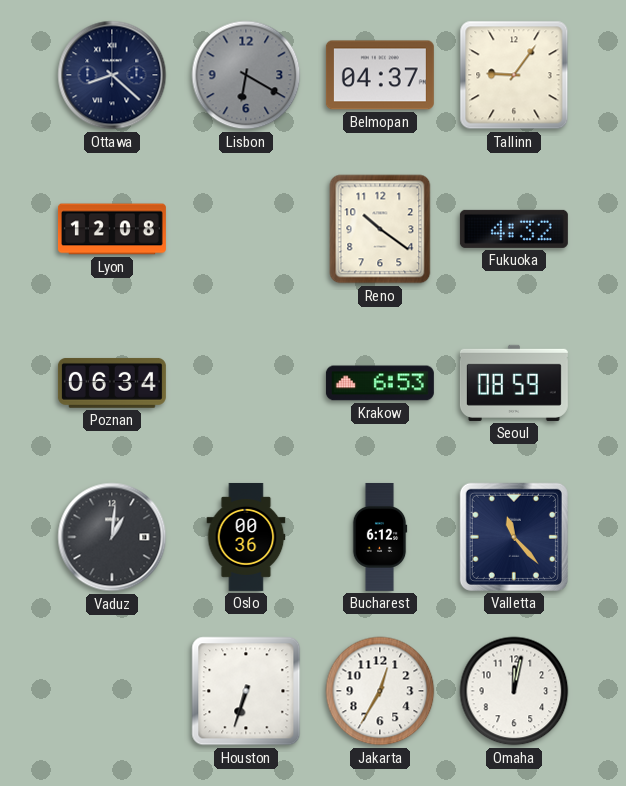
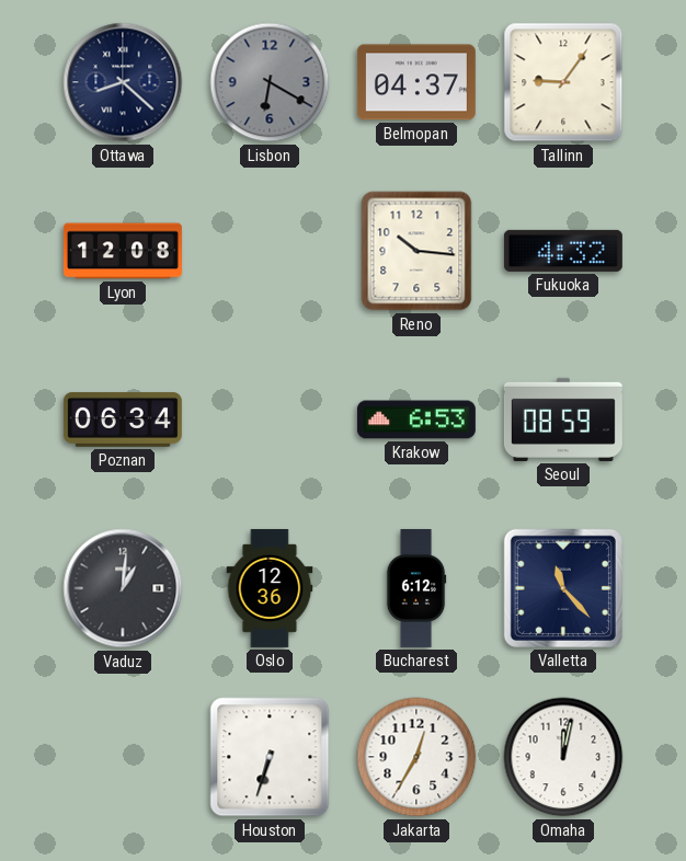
Reno: 10:21 -> 10:16
Oslo: 00:36 -> 12:36
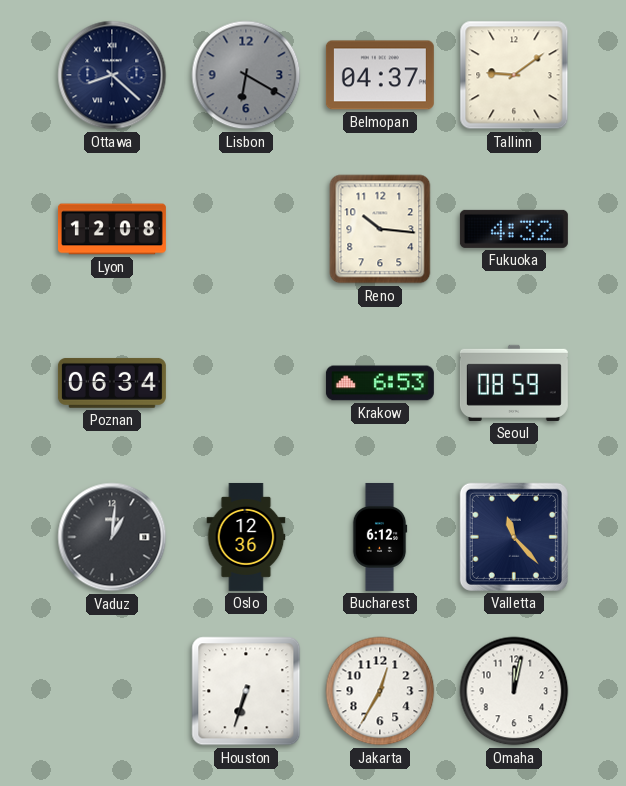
Tallinn: 9:06 -> 9:09
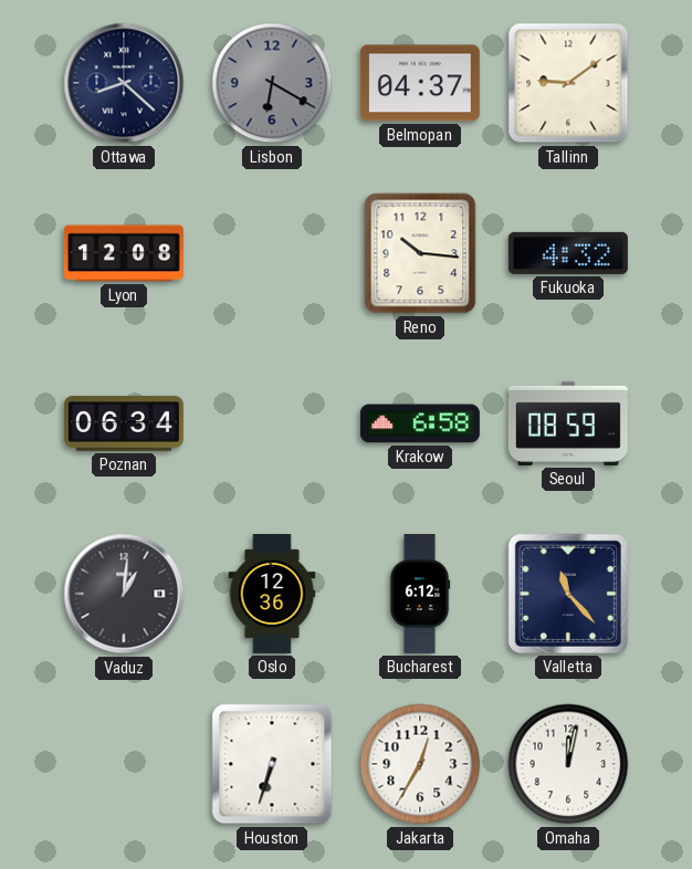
Krakow: 6:53 -> 6:58
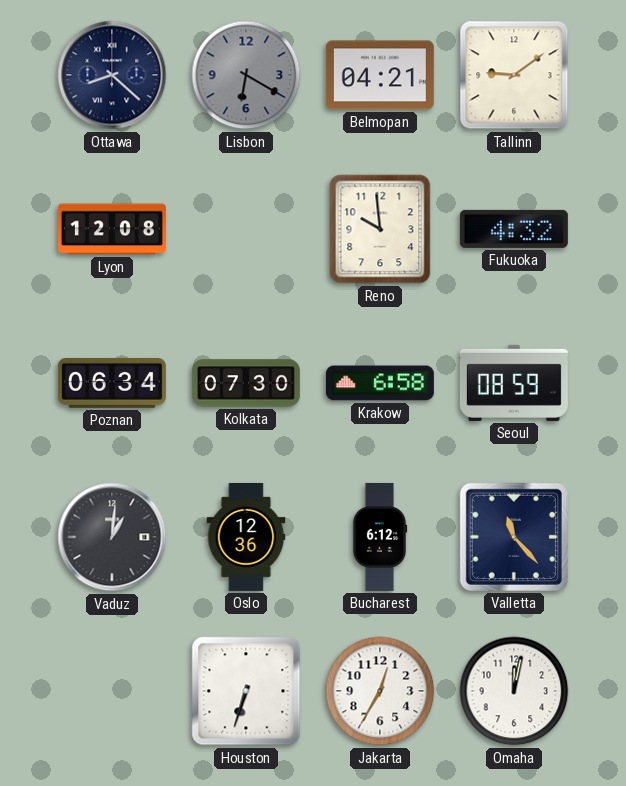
Belmopan: 04:37 -> 04:21
Reno: 10:16 -> 9:59
Kolkata: none -> 07:30
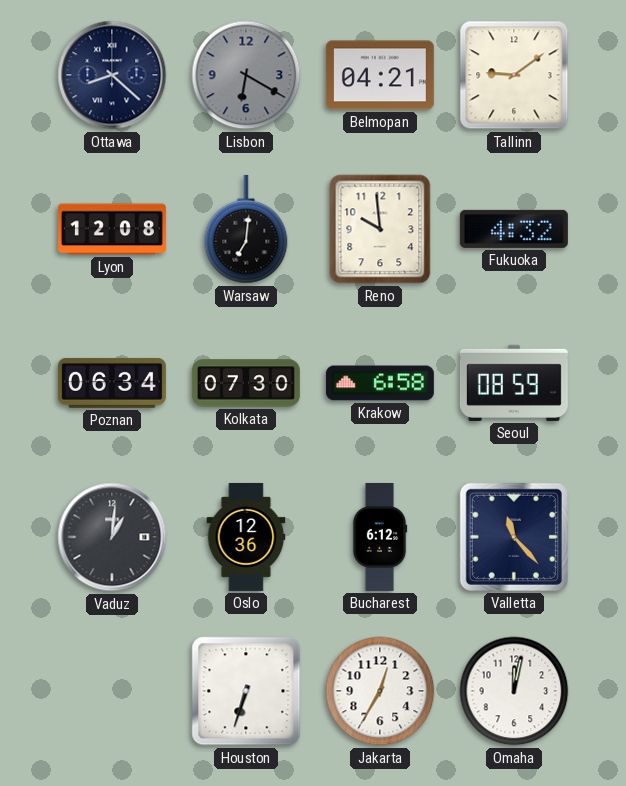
Warsaw: none -> 7:01
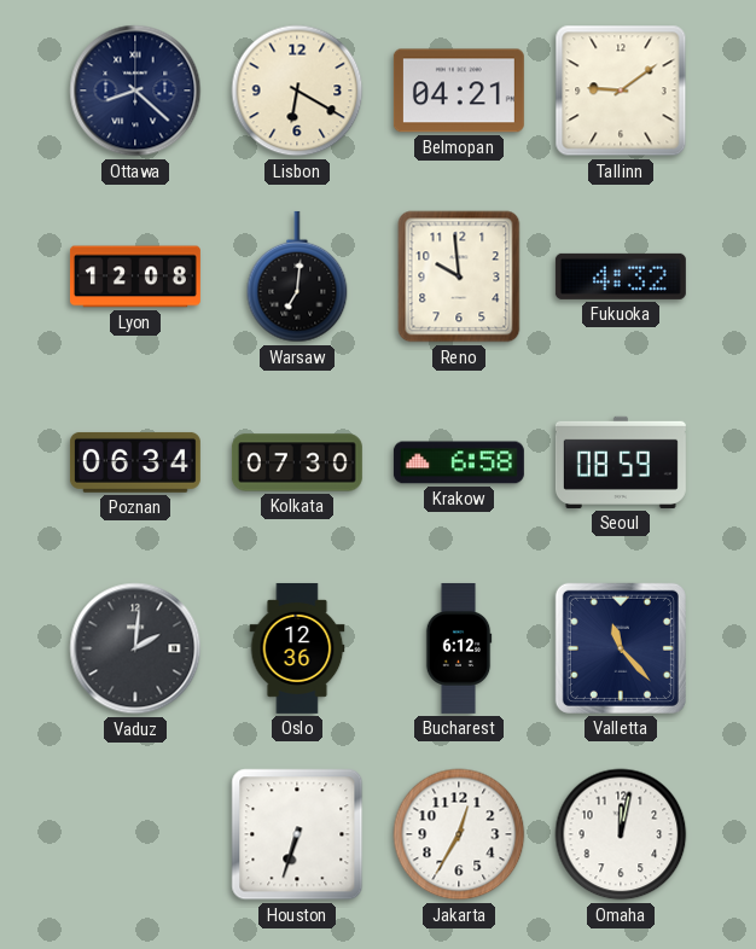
Lisbon dial: grey -> cream
Vaduz: 1:01 -> 2:01
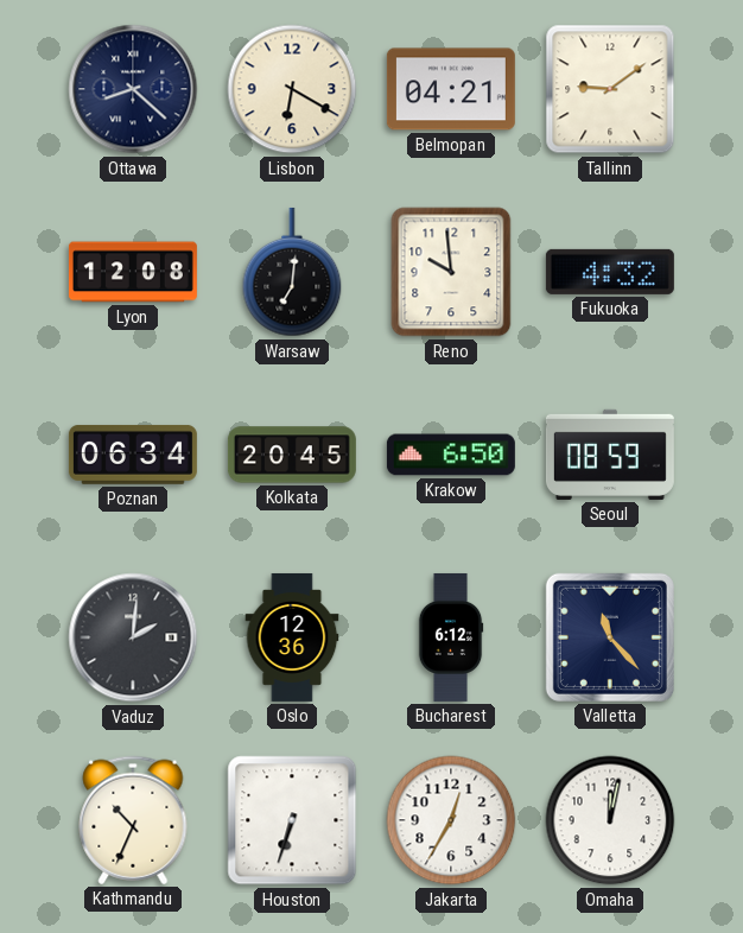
Kolkata: 07:30 -> 20:45
Krakow: 6:58 -> 6:50
Kathmandu: none -> 10:34
